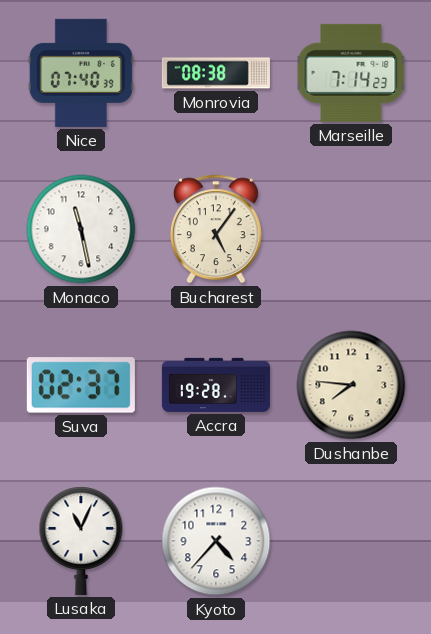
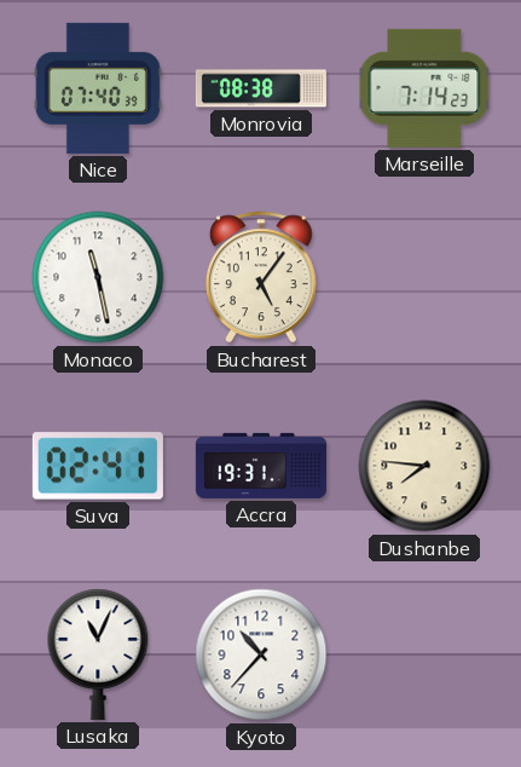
Suva: 02:37 -> 02:41
Accra: 19:28 -> 19:31
Kyoto: 4:37 -> 10:37
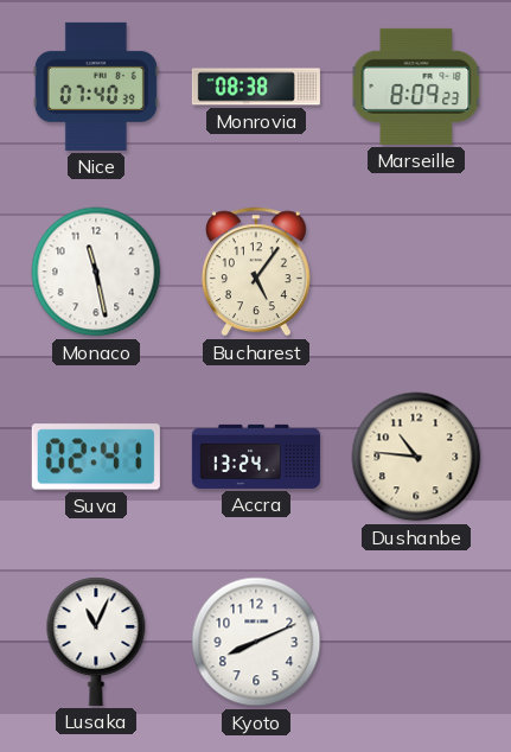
Marseille: 7:14 -> 8:09
Accra: 19:31 -> 13:24
Dushanbe: 7:46 -> 10:46
Kyoto: 10:37 -> 8:11
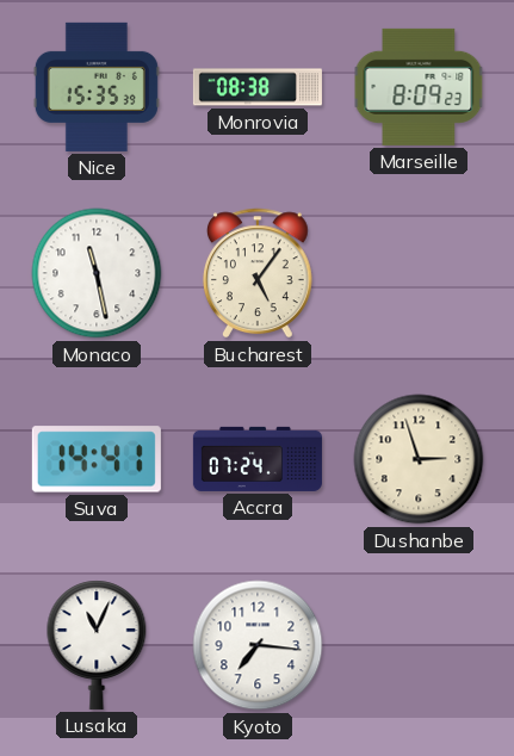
Nice: 07:40 -> 15:35
Suva: 02:41 -> 14:41
Accra: 13:24 -> 07:24
Dushanbe: 10:46 -> 2:57
Kyoto: 8:11 -> 7:16
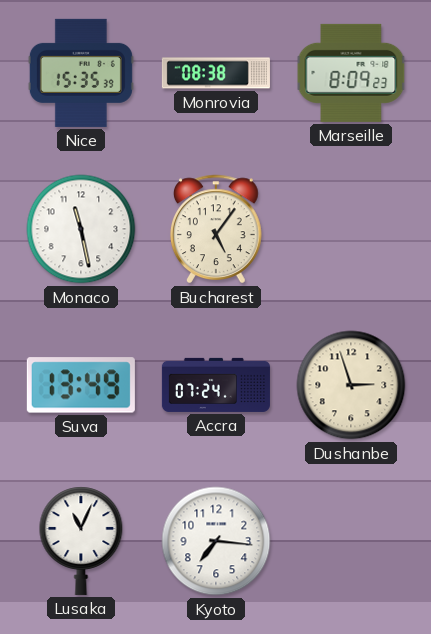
Suva: 14:41 -> 13:49
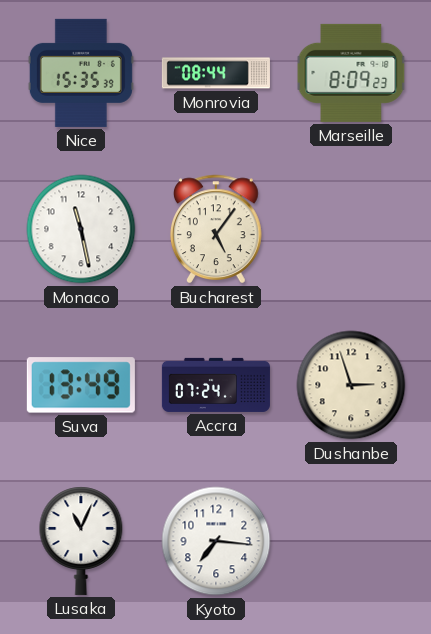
Monrovia: 08:38 -> 08:44
